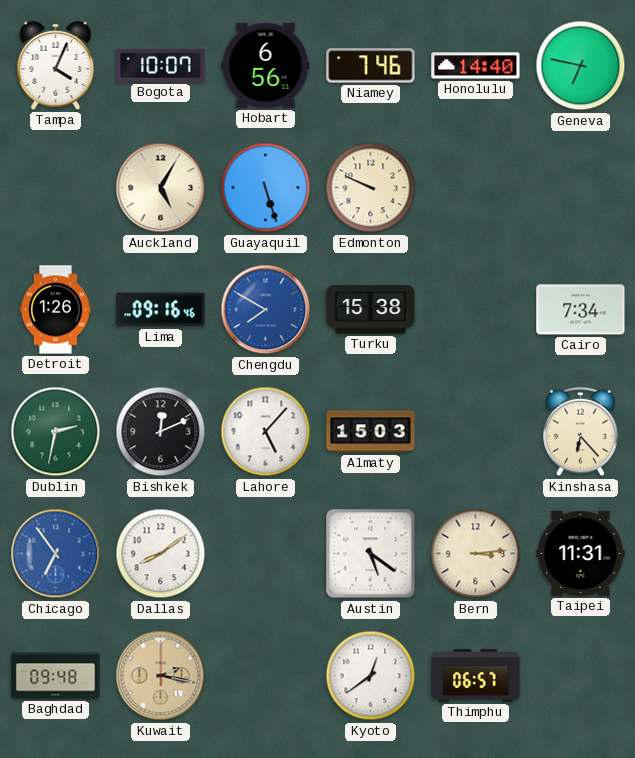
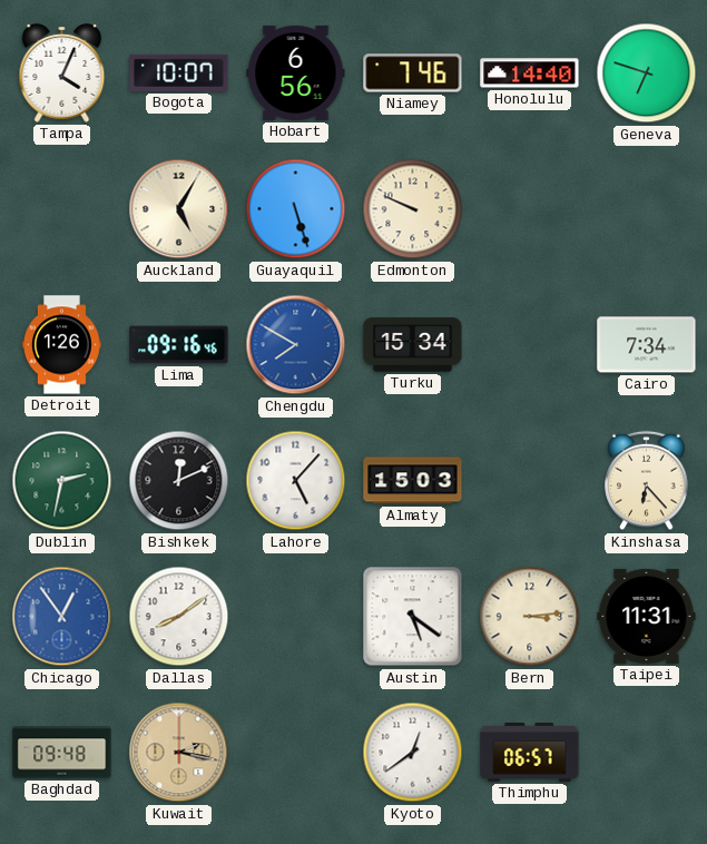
Geneva: 6:47 -> 6:48
Turku: 15:38 -> 15:34
Chicago: 6:54 -> 12:54
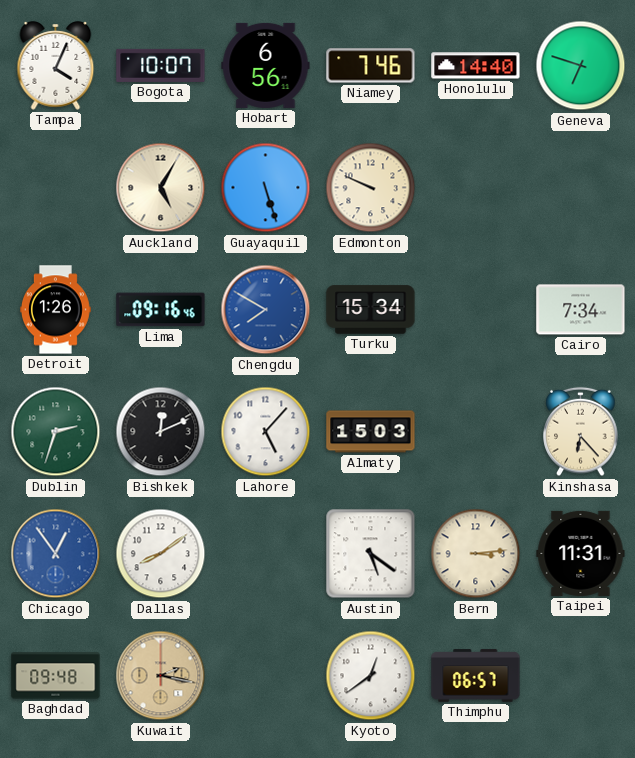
Dublin: 2:32 -> 2:33
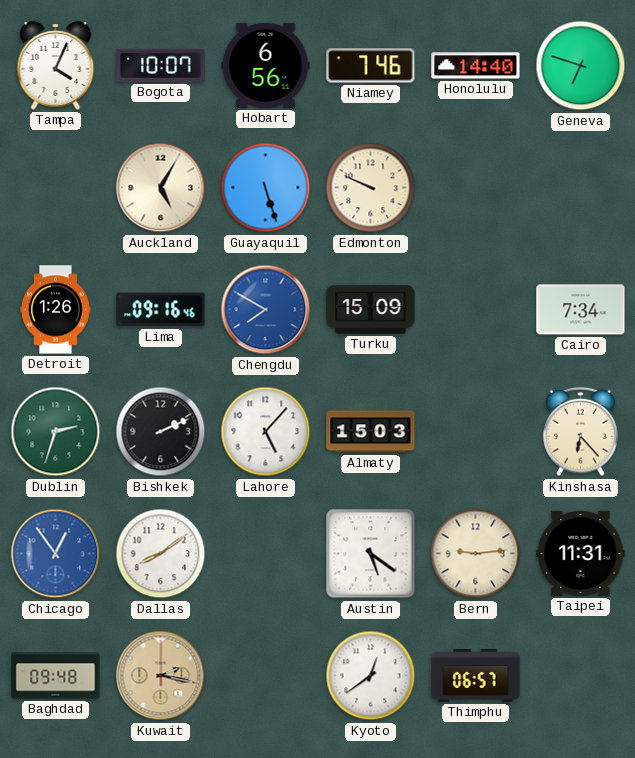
Turku: 15:34 -> 15:09
Bishkek: 12:11 -> 2:11
Bern: 3:14 -> 9:14
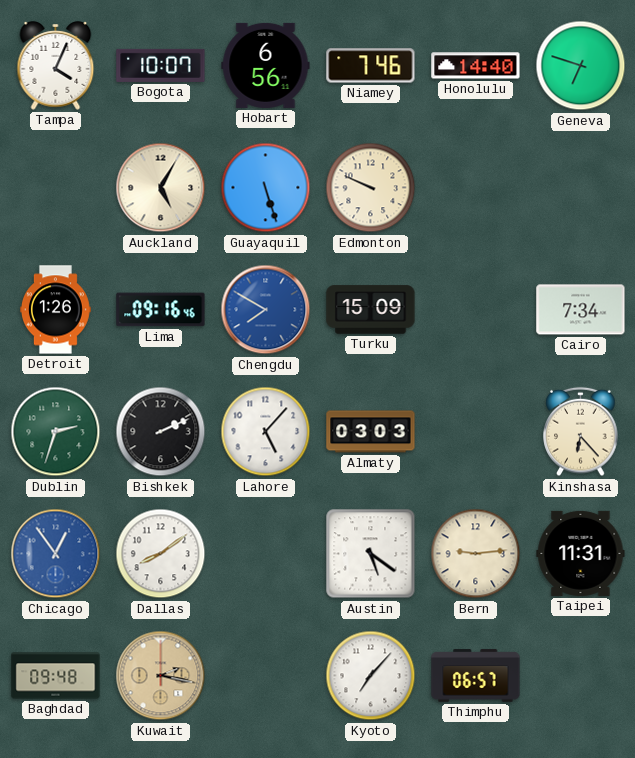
Almaty: 15:03 -> 03:03
Kyoto: 12:39 -> 7:07
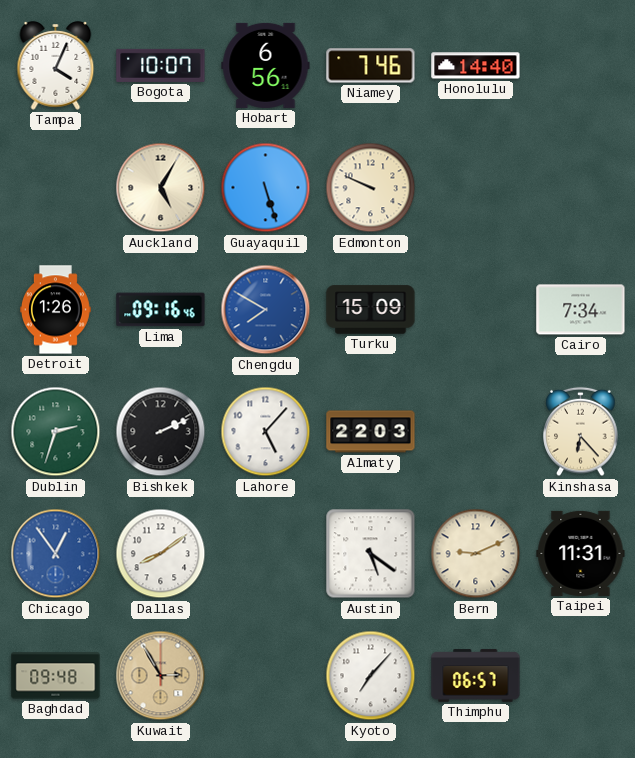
Geneva: 6:48 -> none
Almaty: 03:03 -> 22:03
Bern: 9:14 -> 9:11
Kuwait: 2:17 -> 2:55
